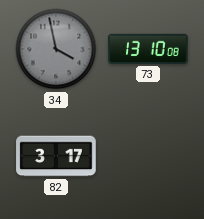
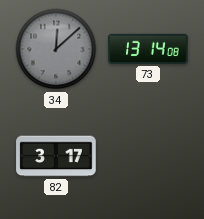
34: 3:58 -> 12:08
73: 13:10 -> 13:14
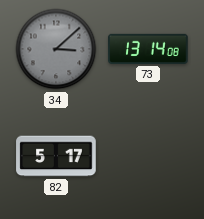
34: 12:08 -> 3:08
82: 3:17 -> 5:17
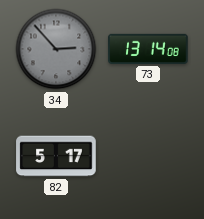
34: 3:08 -> 2:53
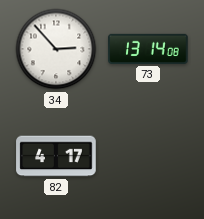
34 dial: grey -> white
82: 5:17 -> 4:17
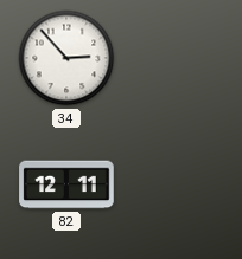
73: 13:14 -> none
82: 4:17 -> 12:11
